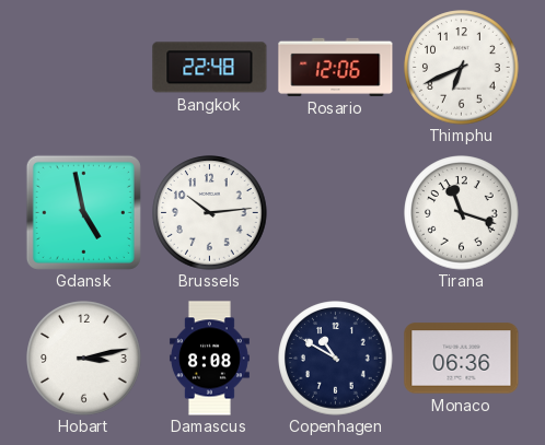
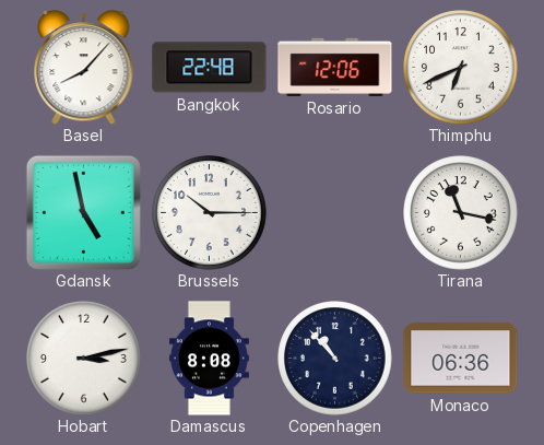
Basel: none -> 8:07
Brussels: 10:14 -> 10:15
Tirana: 11:18 -> 11:17
Copenhagen: 10:50 -> 10:53
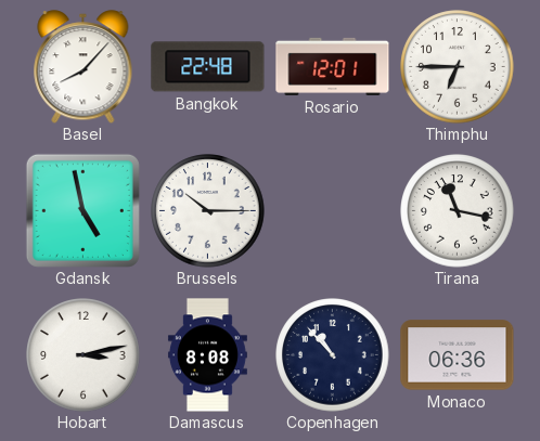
Rosario: 12:06 -> 12:01
Thimphu: 6:41 -> 6:45
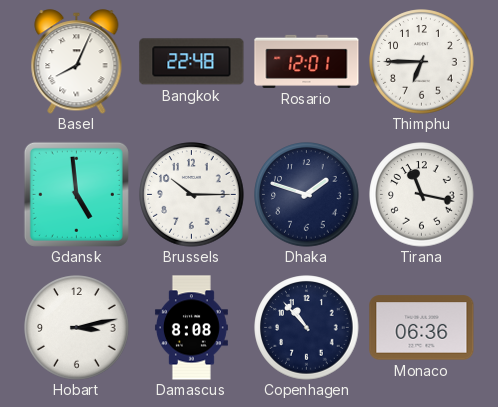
Basel: 8:07 -> 8:04
Gdansk: 4:58 -> 4:59
Dhaka: none -> 1:48
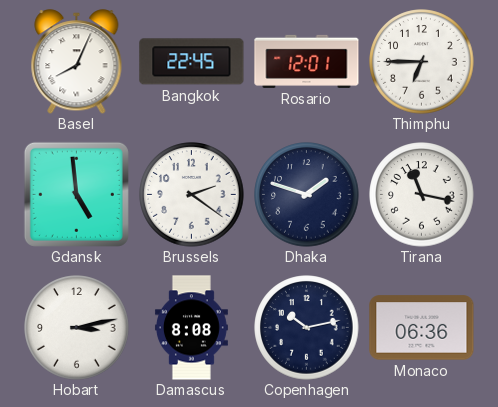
Bangkok: 22:48 -> 22:45
Brussels: 10:15 -> 2:21
Copenhagen: 10:53 -> 10:13
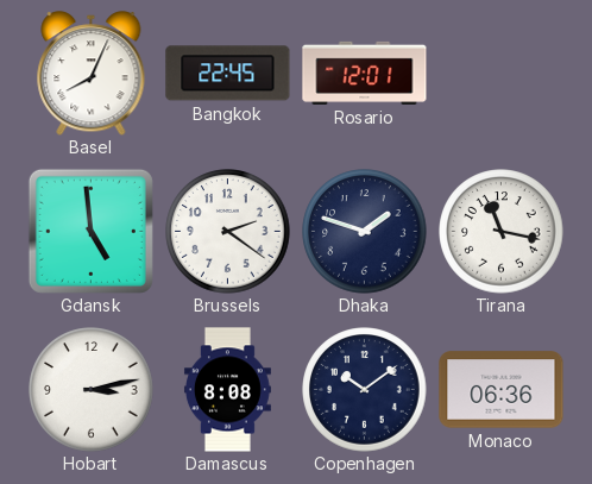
Thimphu: 6:45 -> none
Copenhagen: 10:13 -> 10:09
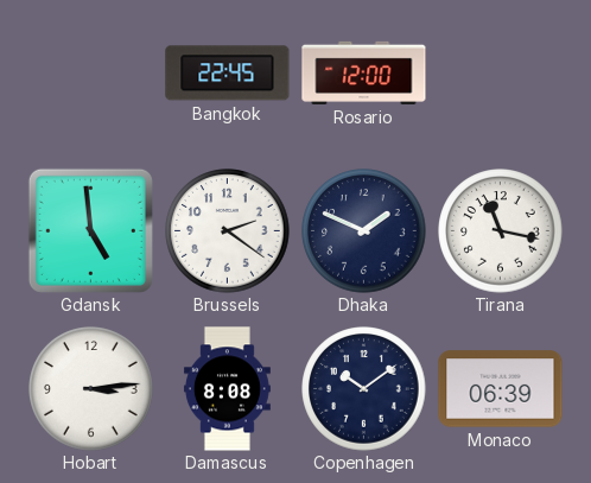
Basel: 8:04 -> none
Rosario: 12:01 -> 12:00
Dhaka: 1:48 -> 1:49
Hobart: 3:13 -> 3:14
Monaco: 06:36 -> 06:39
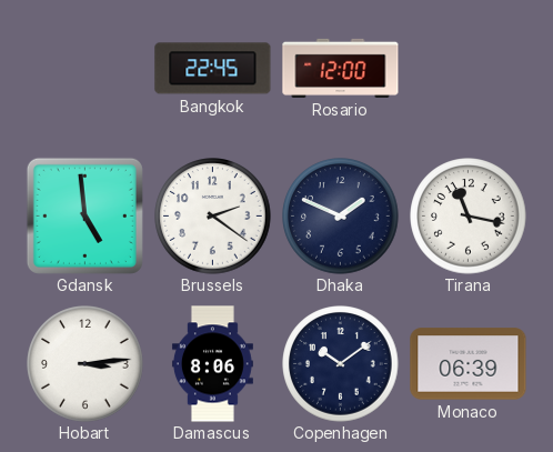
Damascus: 8:08 -> 8:06
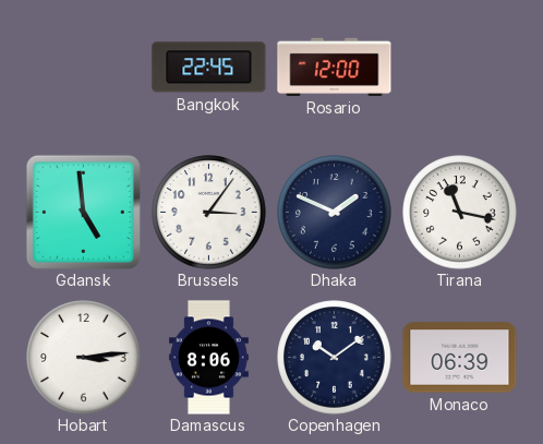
Brussels: 2:21 -> 3:06
